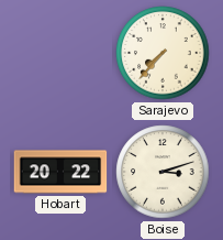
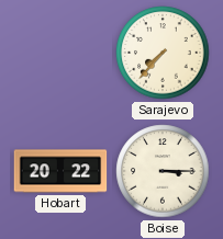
Boise: 3:12 -> 3:15
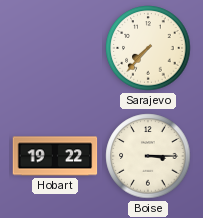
Hobart: 20:22 -> 19:22
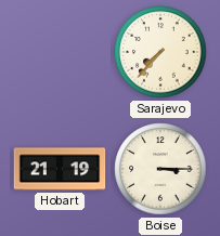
Hobart: 19:22 -> 21:19
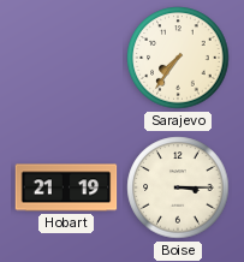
Sarajevo: 7:37 -> 7:36
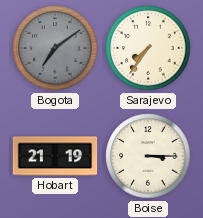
Bogota: none -> 7:09
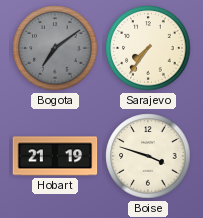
Boise: 3:15 -> 3:48
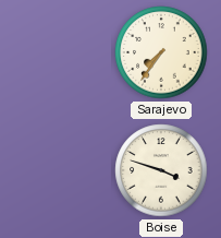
Bogota: 7:09 -> none
Hobart: 21:19 -> none
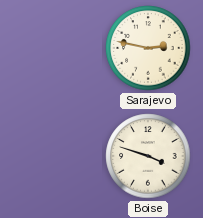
Sarajevo: 7:36 -> 2:47
